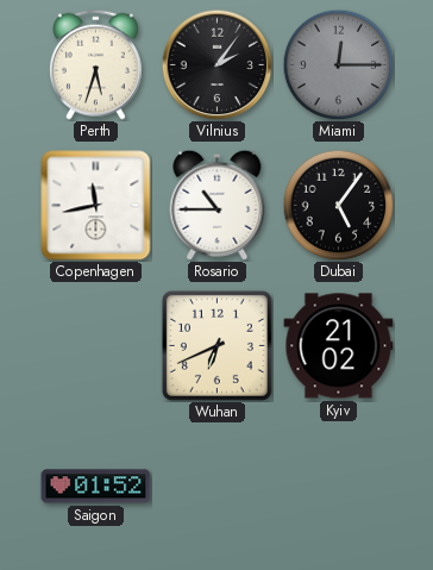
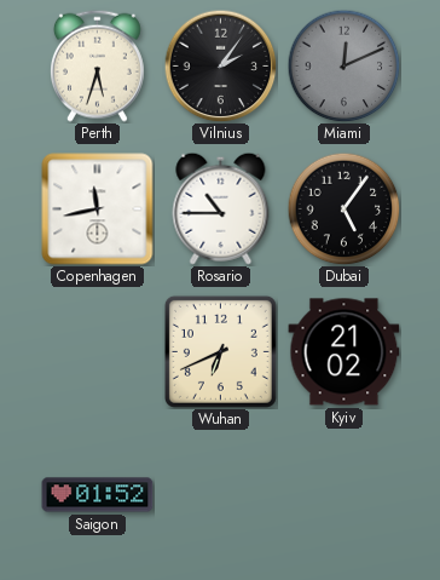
Miami: 12:15 -> 12:11
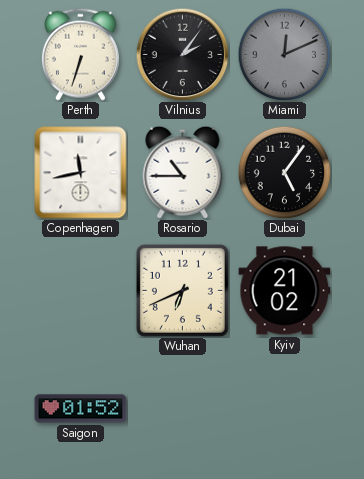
Perth: 5:33 -> 6:33
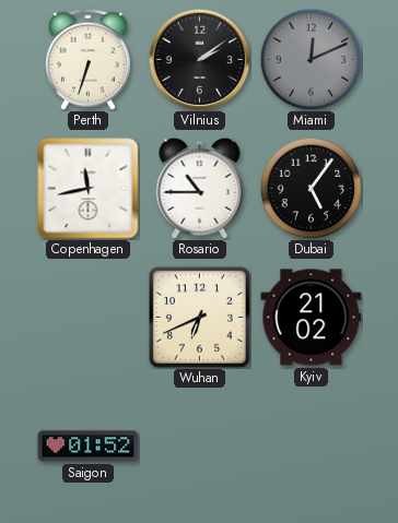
Vilnius: 2:06 -> 2:09
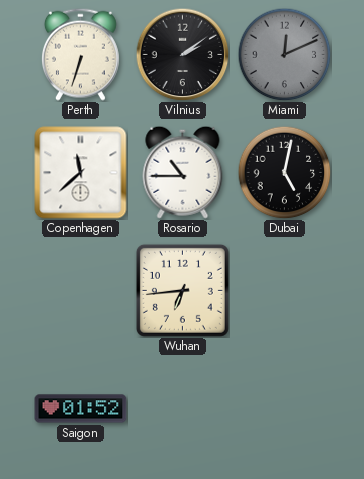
Copenhagen: 11:43 -> 11:38
Dubai: 5:06 -> 5:02
Wuhan: 6:41 -> 6:44
Kyiv: 21:02 -> none
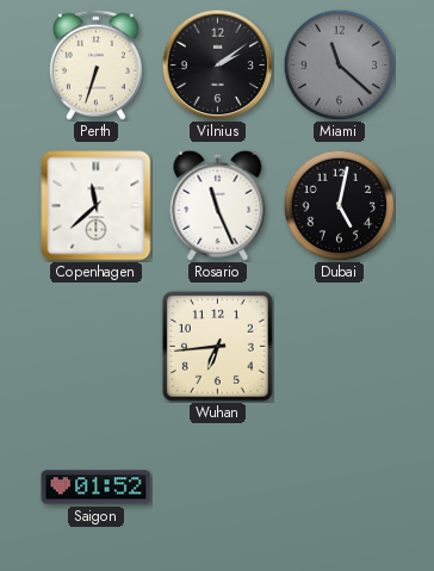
Miami: 12:11 -> 11:22
Rosario: 10:45 -> 11:26
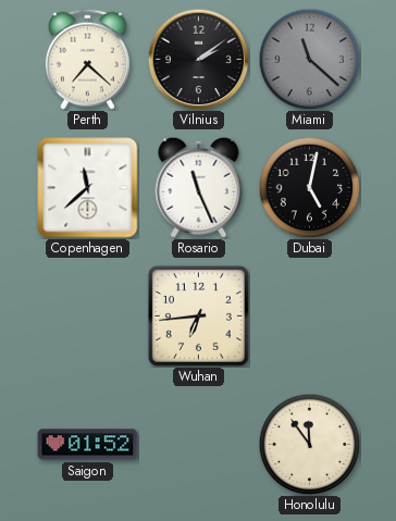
Perth: 6:33 -> 7:22
Honolulu: none -> 11:54
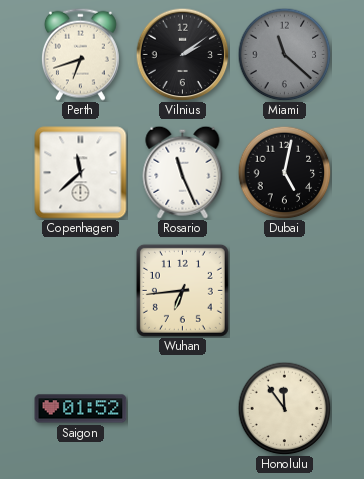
Perth: 7:22 -> 6:42
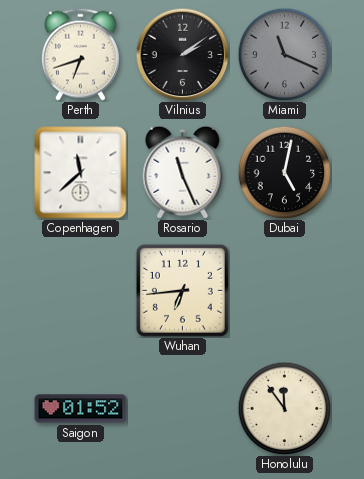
Miami: 11:22 -> 11:19
